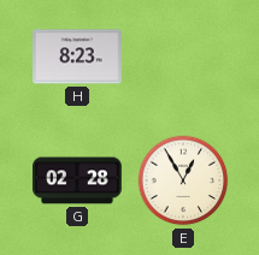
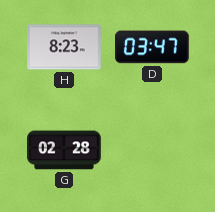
D: none -> 03:47
E: 12:55 -> none
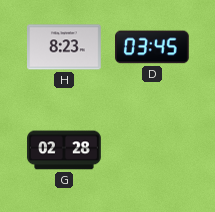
D: 03:47 -> 03:45
